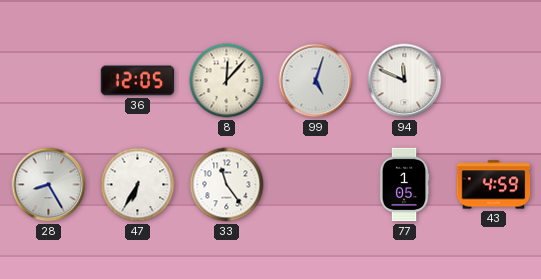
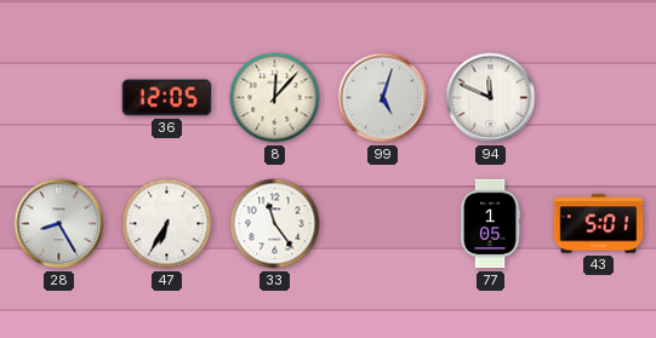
43: 4:59 -> 5:01
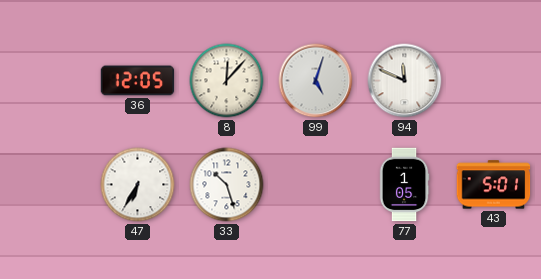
28: 8:25 -> none
33: 11:24 -> 10:27
